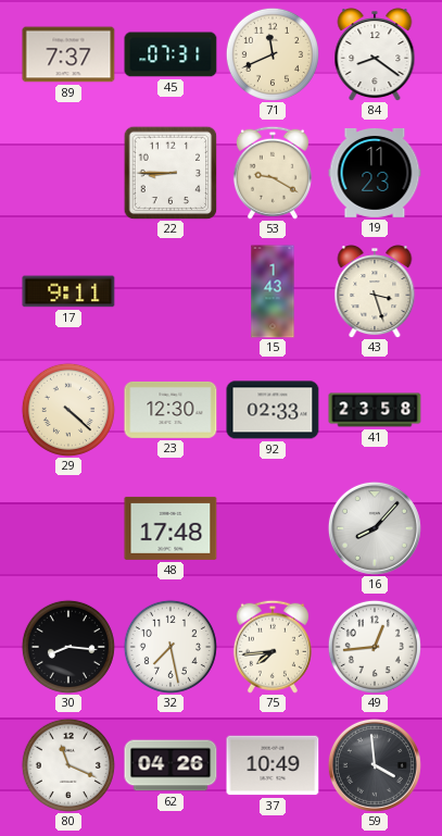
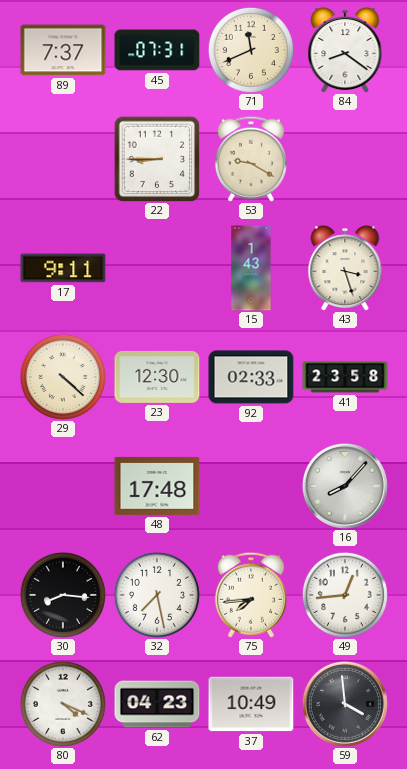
19: 11:23 -> none
80: 11:19 -> 4:19
62: 04:26 -> 04:23
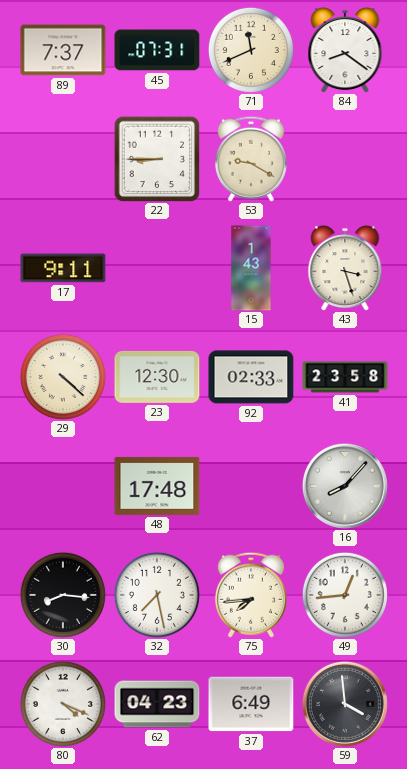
37: 10:49 -> 6:49
